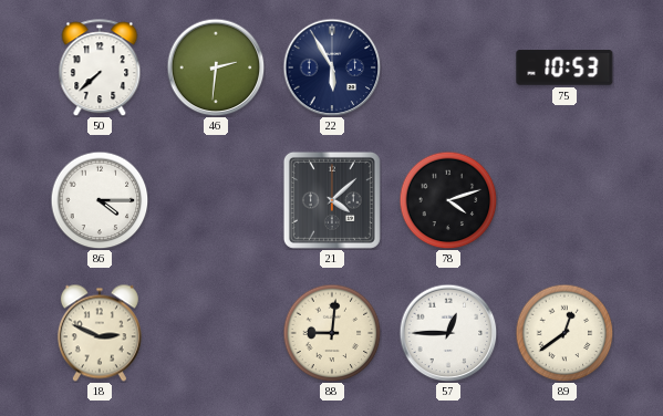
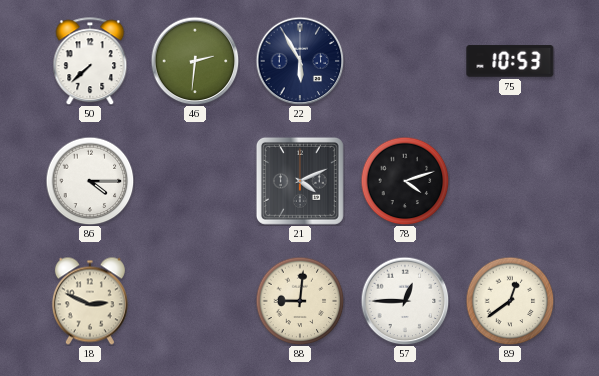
21: 4:08 -> 4:11
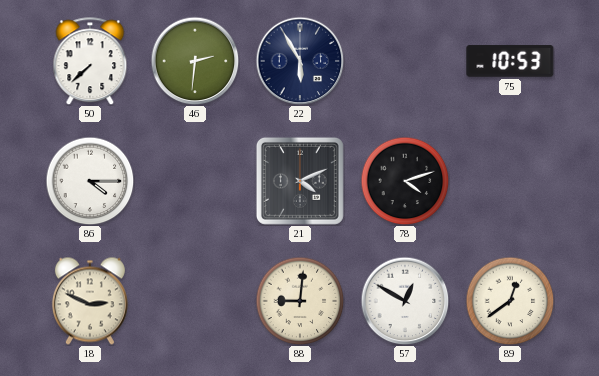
57: 12:45 -> 12:50
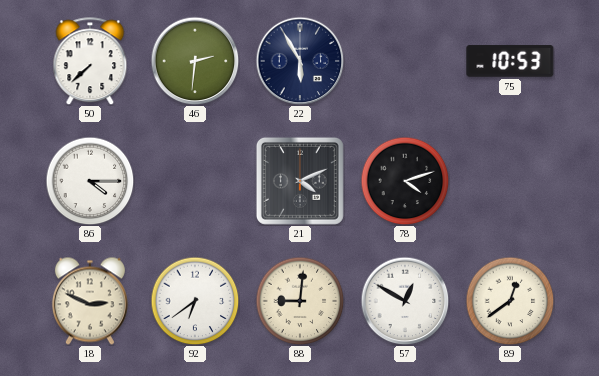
92: none -> 6:39
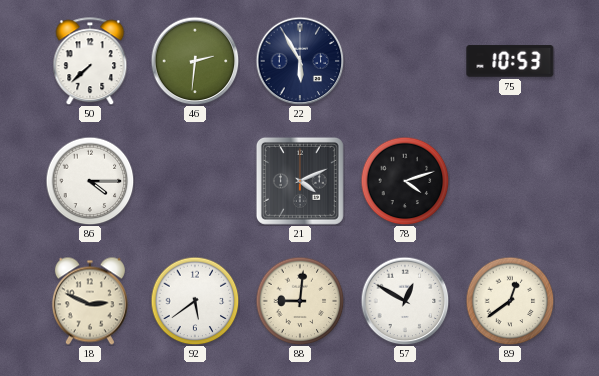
92: 6:39 -> 5:39
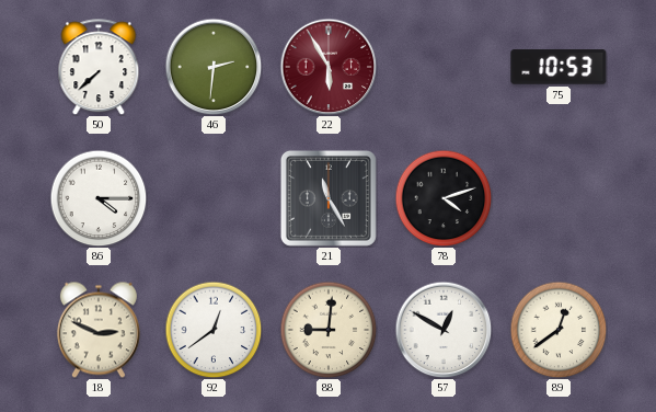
22 dial: navy -> burgundy
21: 4:11 -> 11:25
92: 5:39 -> 12:39
